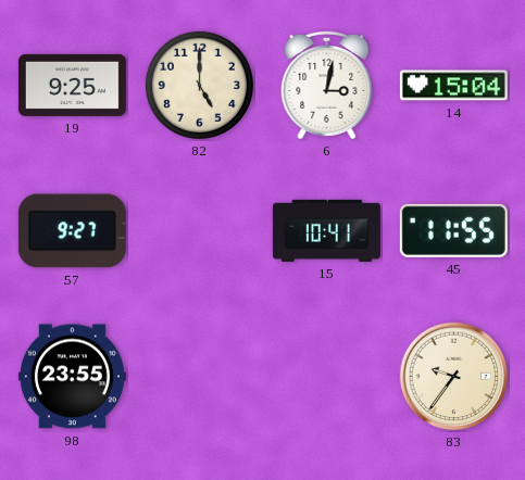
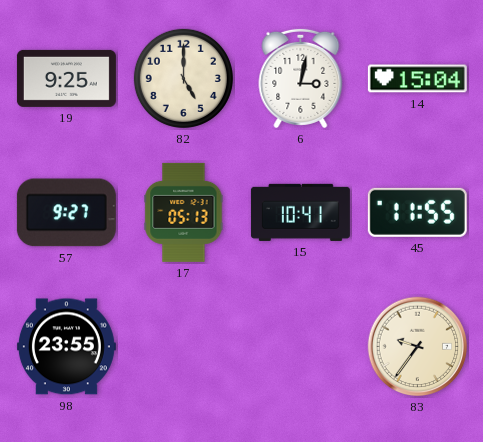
17: none -> 05:13
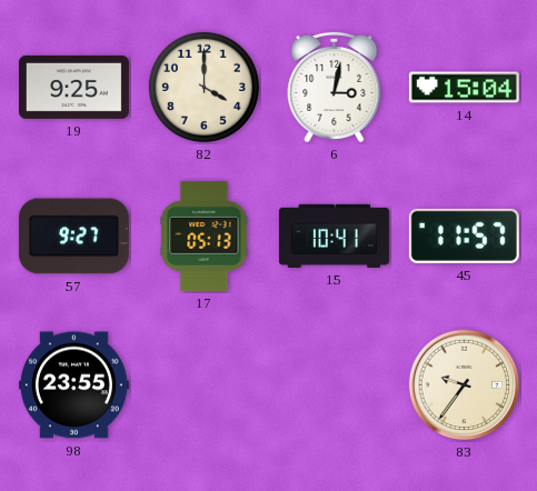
82: 5:00 -> 4:00
45: 11:55 -> 11:57
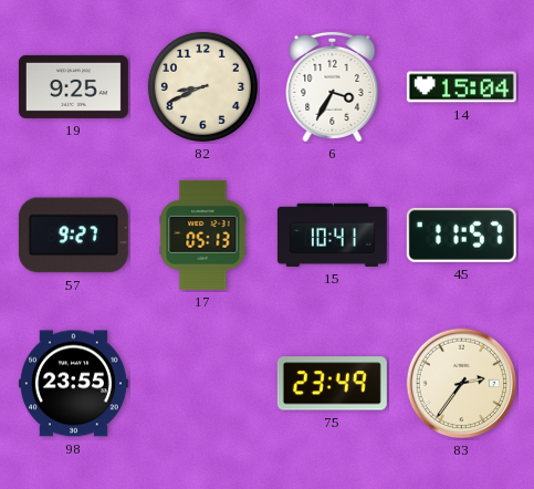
82: 4:00 -> 8:41
6: 3:02 -> 3:35
75: none -> 23:49
83: 9:36 -> 2:36
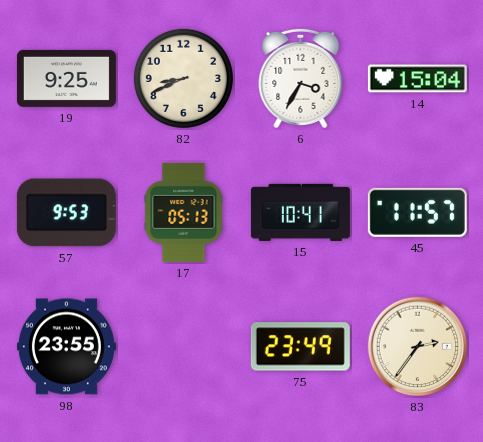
57: 9:27 -> 9:53
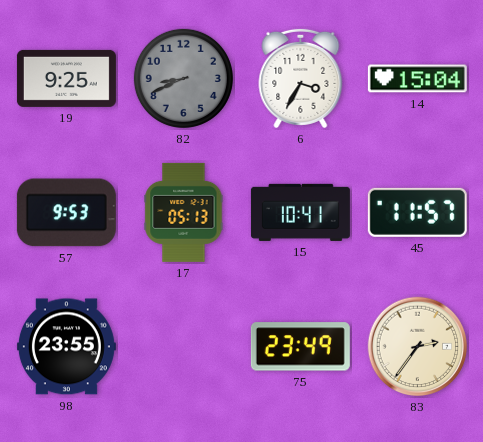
82 dial: cream -> grey
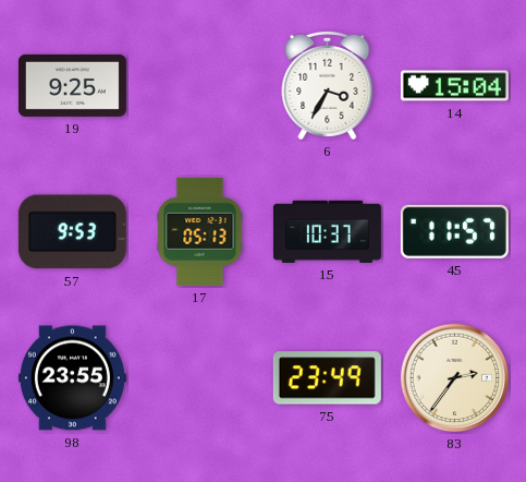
82: 8:41 -> none
15: 10:41 -> 10:37
